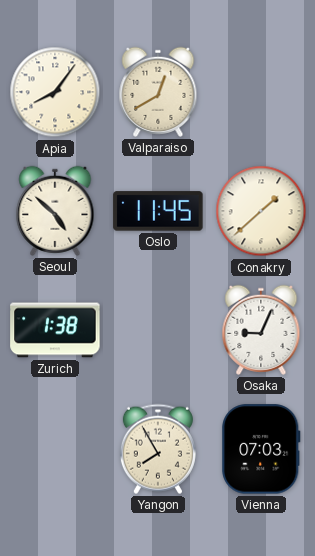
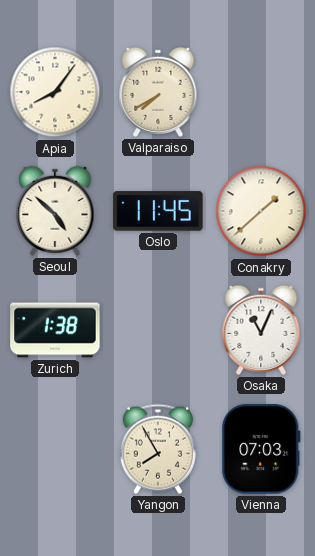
Valparaiso: 12:40 -> 7:40
Osaka: 9:04 -> 11:04
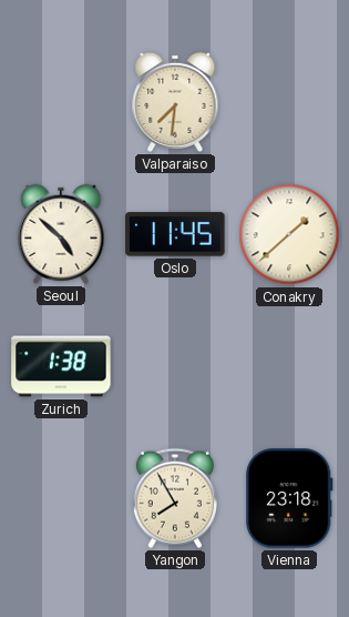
Apia: 8:06 -> none
Valparaiso: 7:40 -> 7:31
Osaka: 11:04 -> none
Vienna: 07:03 -> 23:18
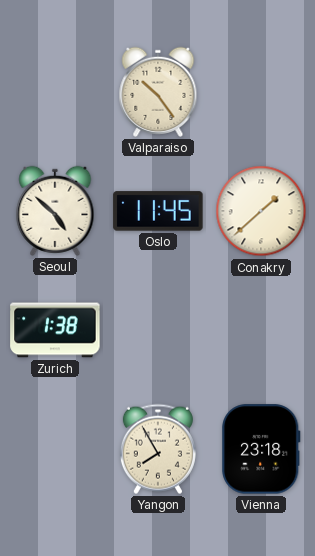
Valparaiso: 7:31 -> 10:24
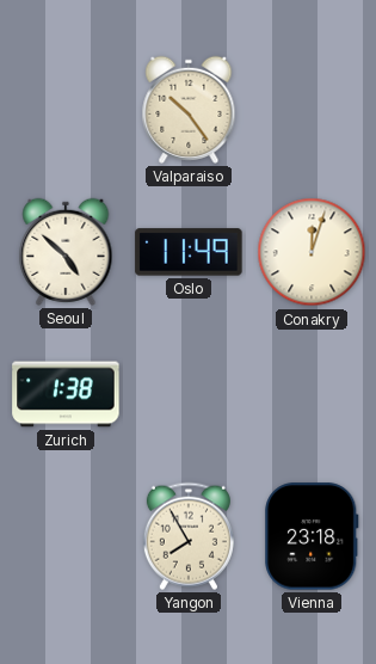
Oslo: 11:45 -> 11:49
Conakry: 1:38 -> 12:03
